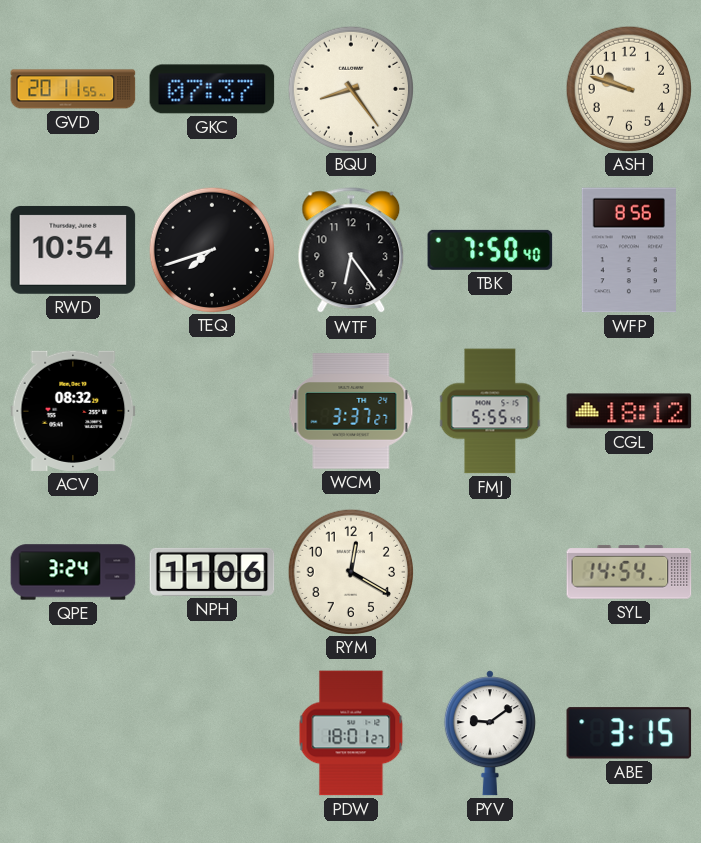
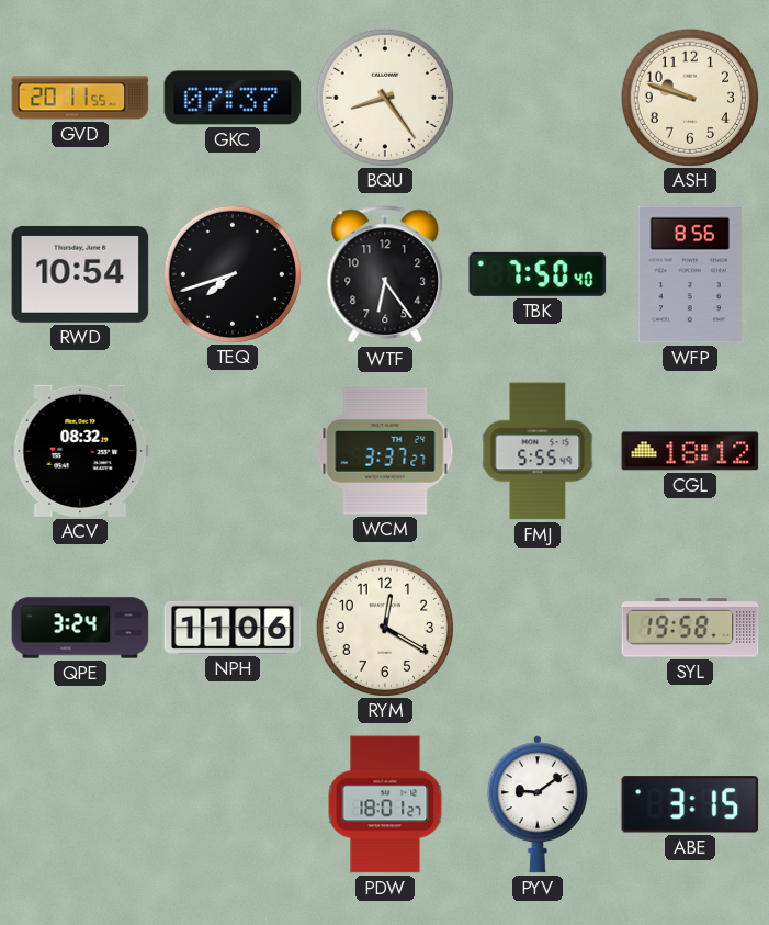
SYL: 14:54 -> 19:58
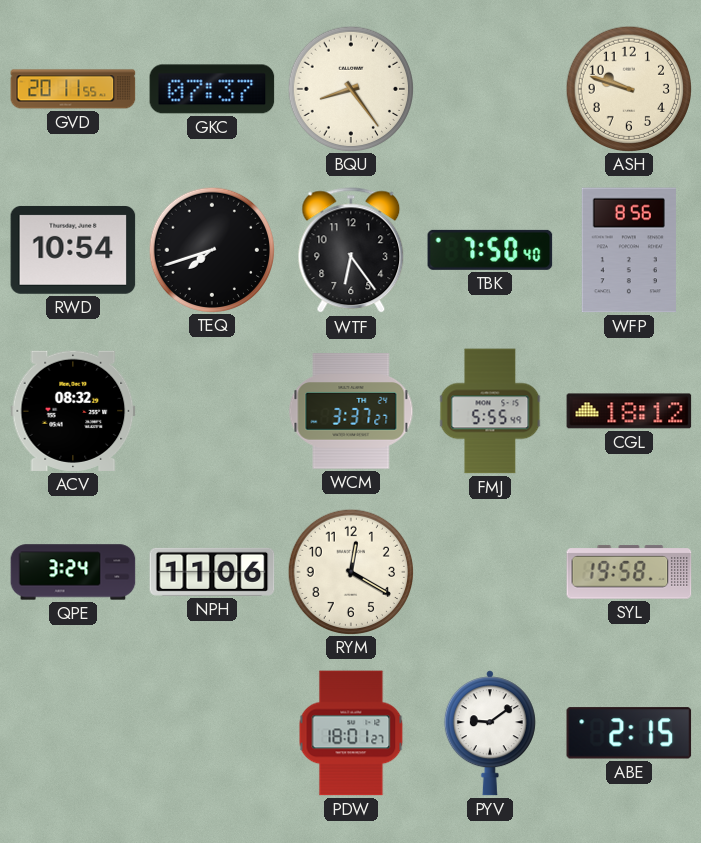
ABE: 3:15 -> 2:15
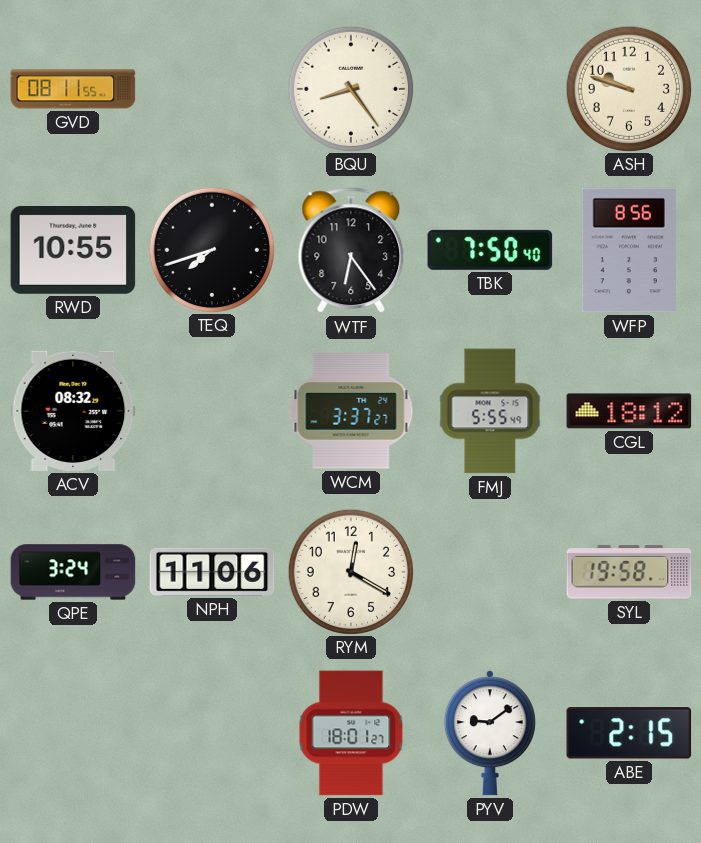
GVD: 20:11 -> 08:11
GKC: 07:37 -> none
RWD: 10:54 -> 10:55
